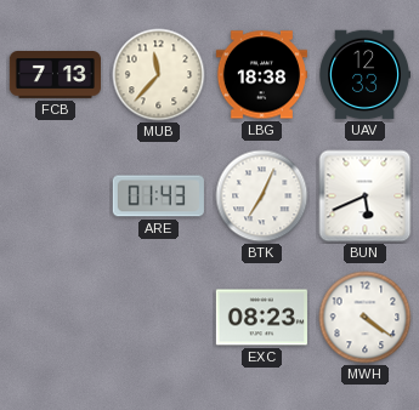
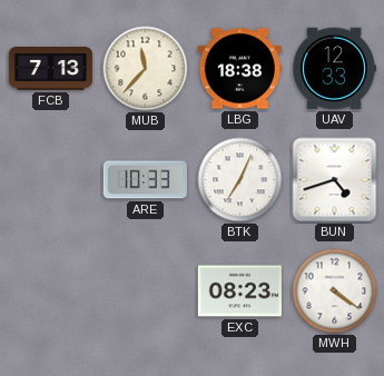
ARE: 01:43 -> 10:33
BUN: 5:41 -> 4:42
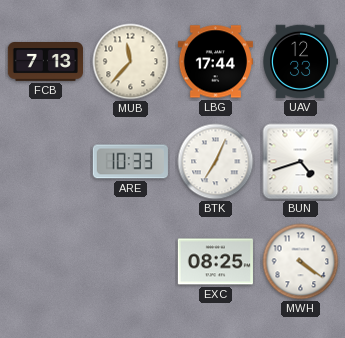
LBG: 18:38 -> 17:44
EXC: 08:23 -> 08:25
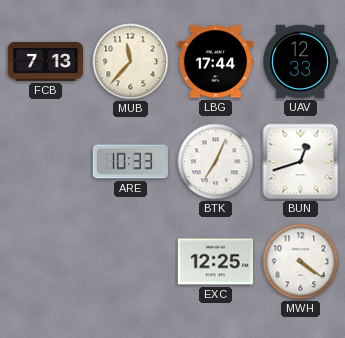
BUN: 4:42 -> 12:42
EXC: 08:25 -> 12:25
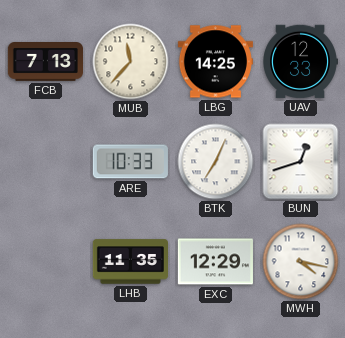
LBG: 17:44 -> 14:25
LHB: none -> 11:35
EXC: 12:25 -> 12:29
MWH: 4:21 -> 4:17
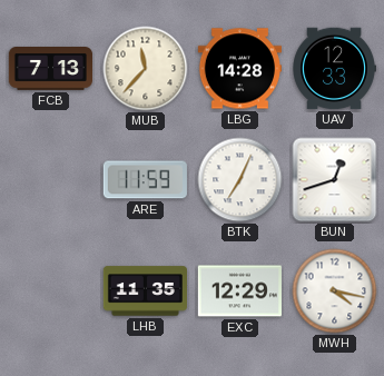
LBG: 14:25 -> 14:28
ARE: 10:33 -> 11:59
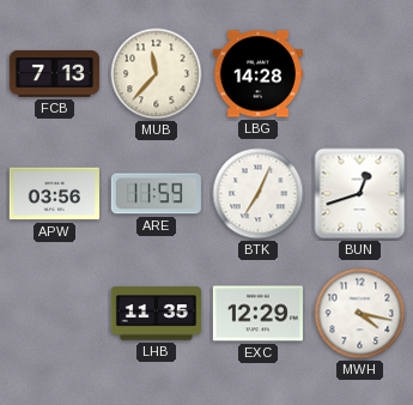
UAV: 12:33 -> none
APW: none -> 03:56
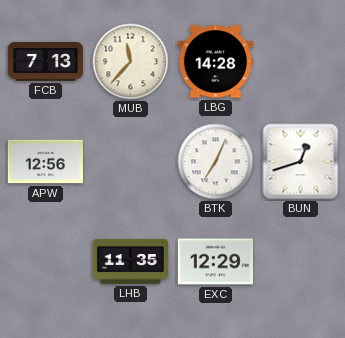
APW: 03:56 -> 12:56
ARE: 11:59 -> none
MWH: 4:17 -> none
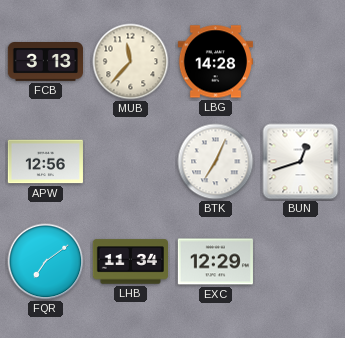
FCB: 7:13 -> 3:13
FQR: none -> 7:09
LHB: 11:35 -> 11:34
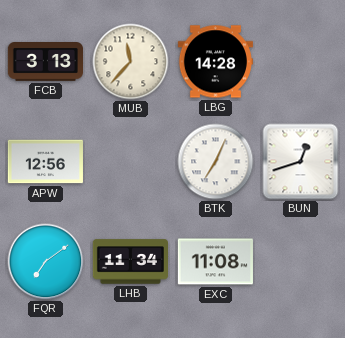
EXC: 12:29 -> 11:08
